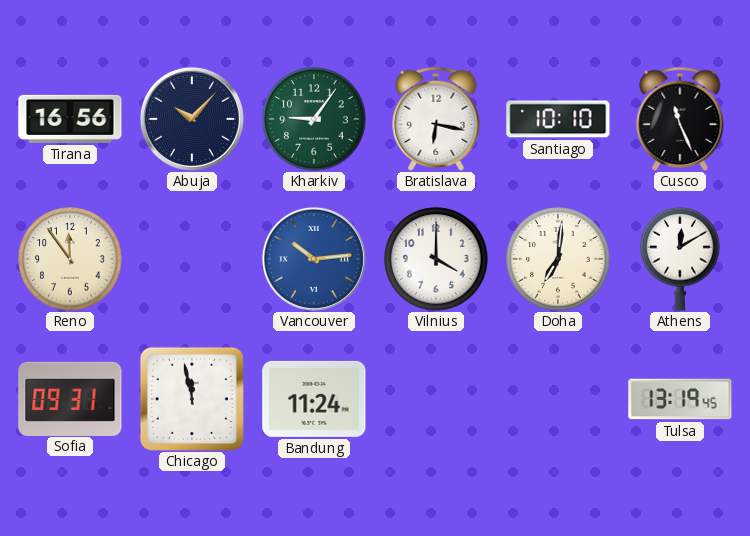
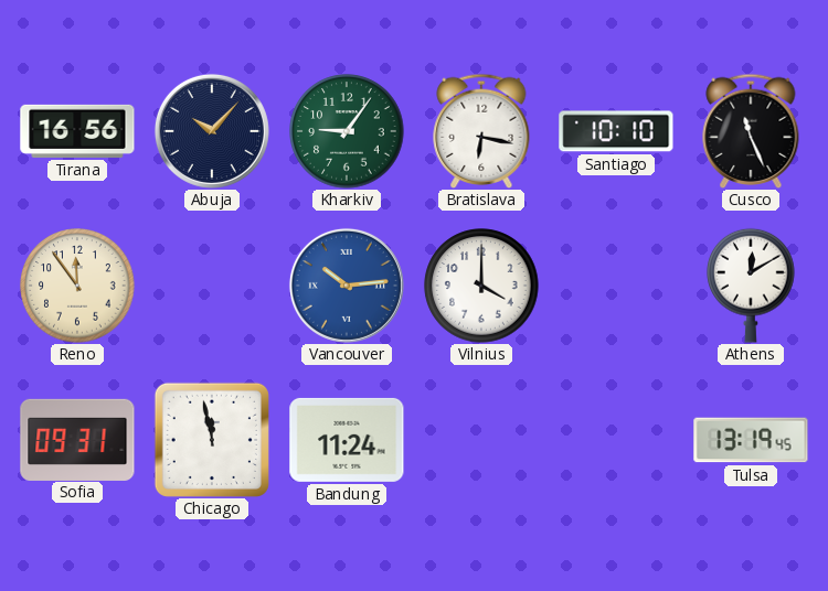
Doha: 7:01 -> none
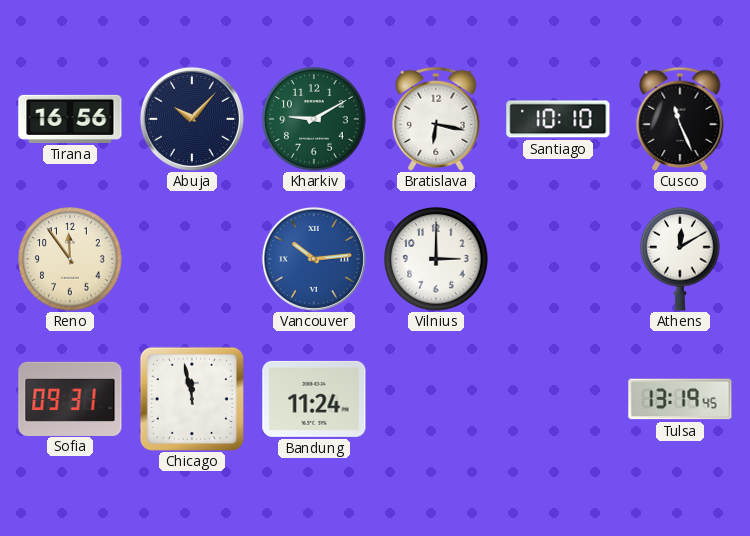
Kharkiv: 9:06 -> 9:10
Vilnius: 4:00 -> 3:00
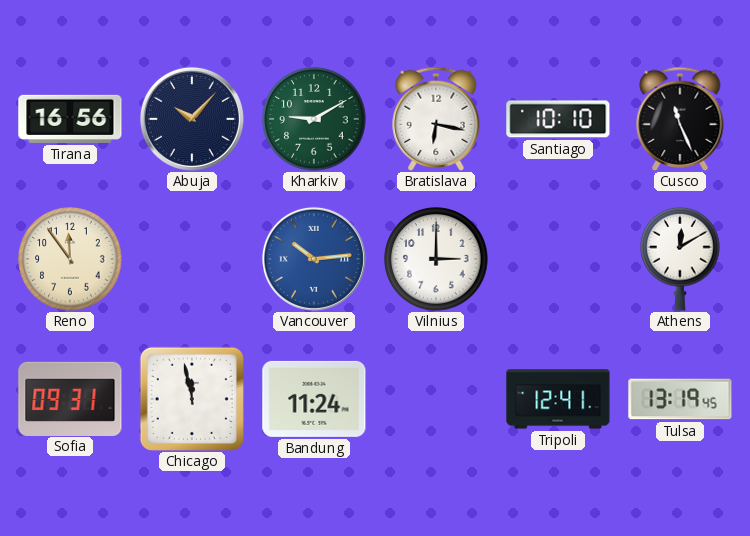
Tripoli: none -> 12:41
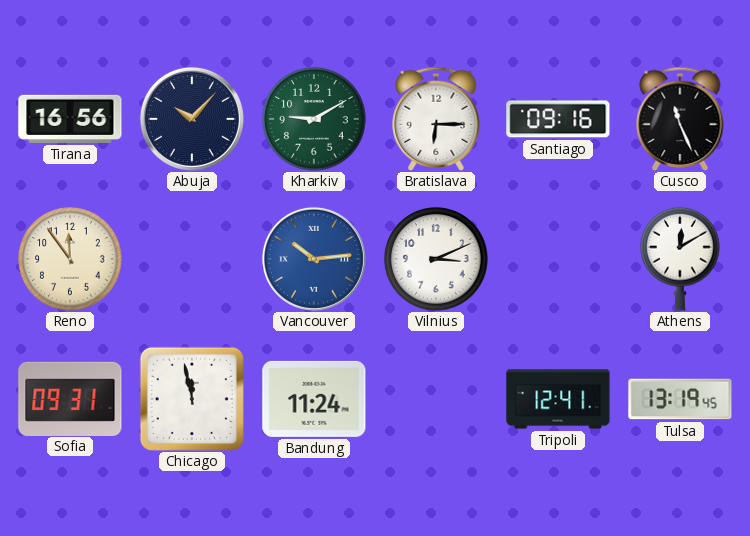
Bratislava: 6:17 -> 6:15
Santiago: 10:10 -> 09:16
Vilnius: 3:00 -> 3:11
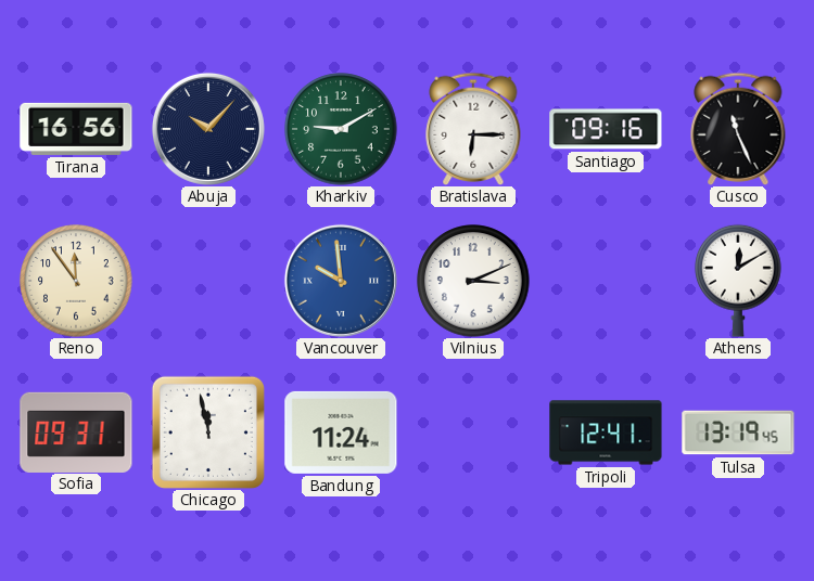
Vancouver: 10:14 -> 9:59
